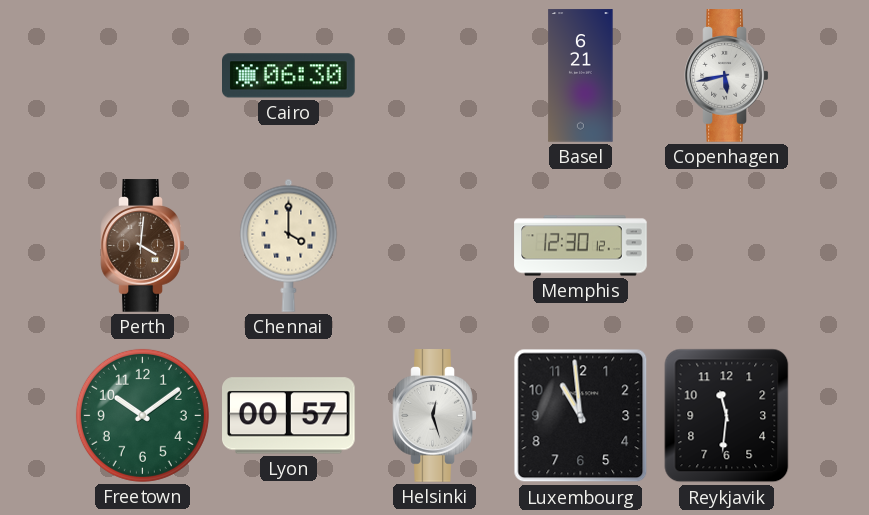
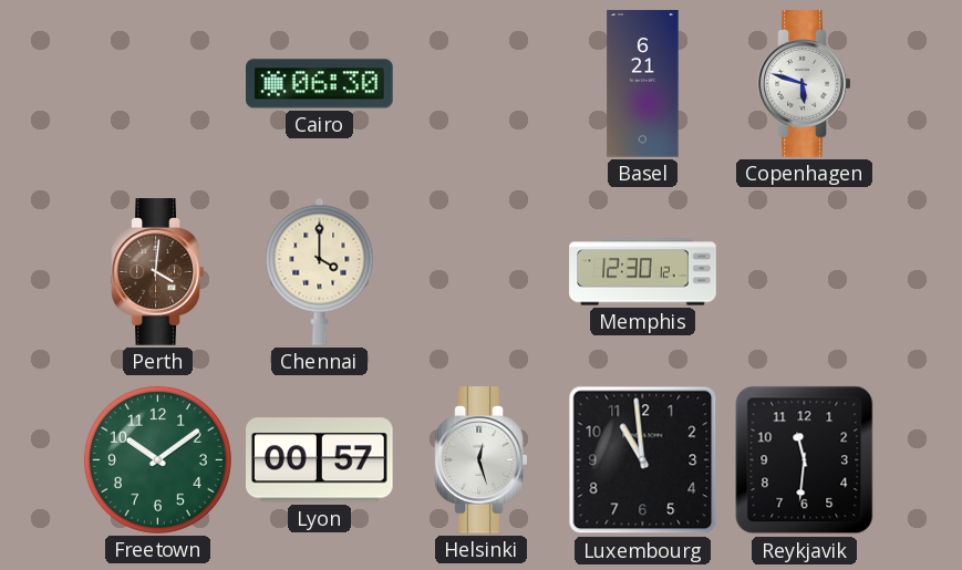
Copenhagen: 5:43 -> 5:48
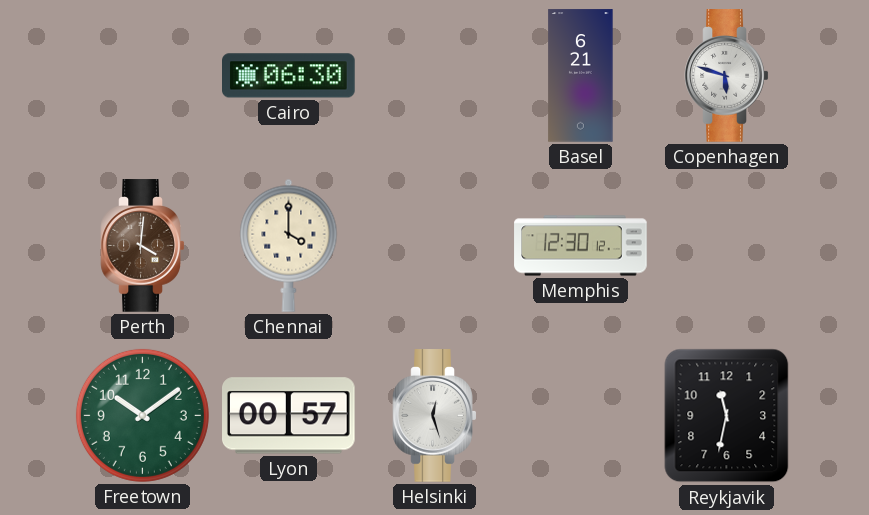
Luxembourg: 10:59 -> none
Reykjavik: 11:31 -> 11:32
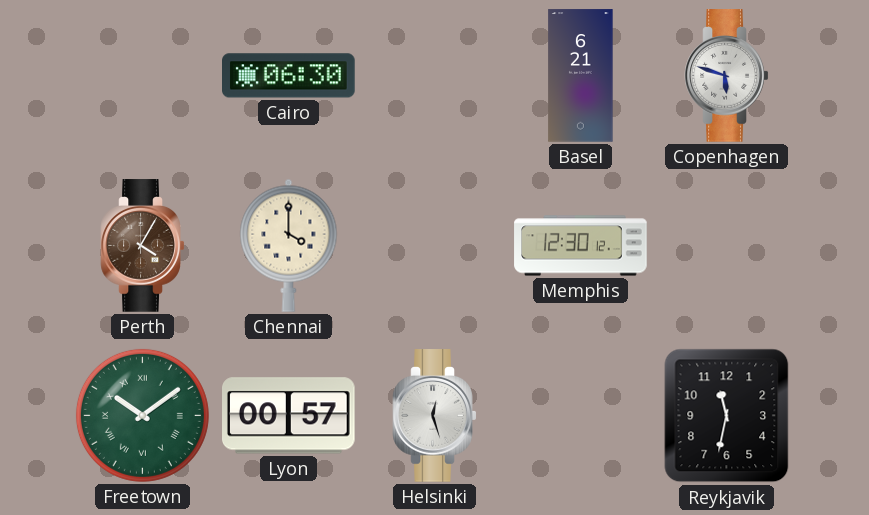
Perth: 4:01 -> 4:05
Freetown numerals: Arabic -> Roman
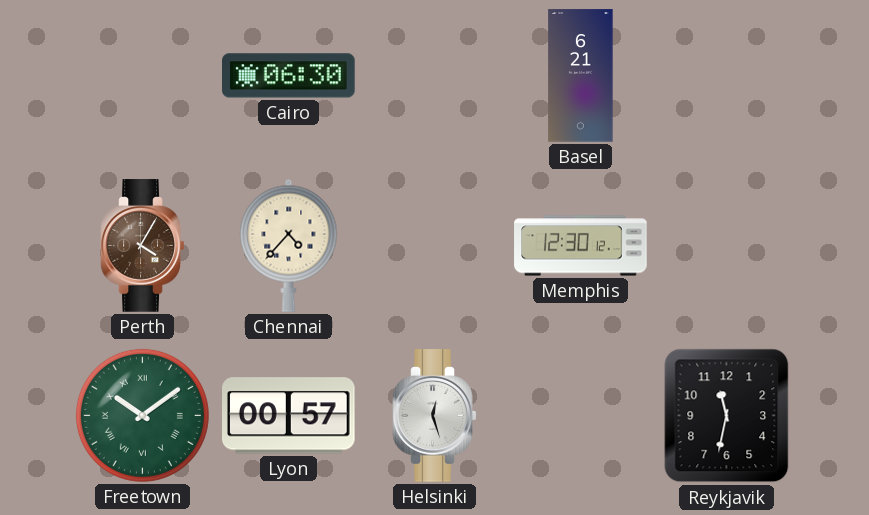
Copenhagen: 5:48 -> none
Chennai: 4:00 -> 4:37
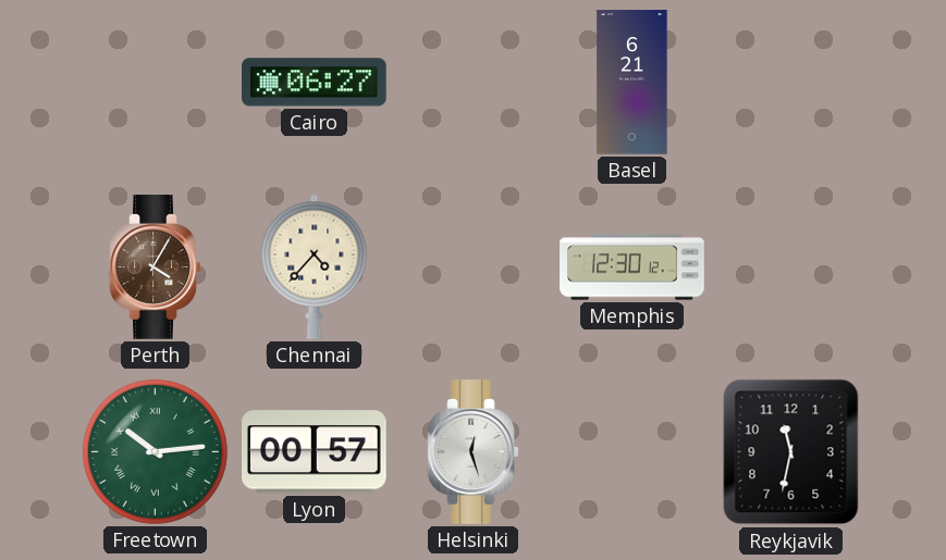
Cairo: 06:30 -> 06:27
Freetown: 10:09 -> 10:14
